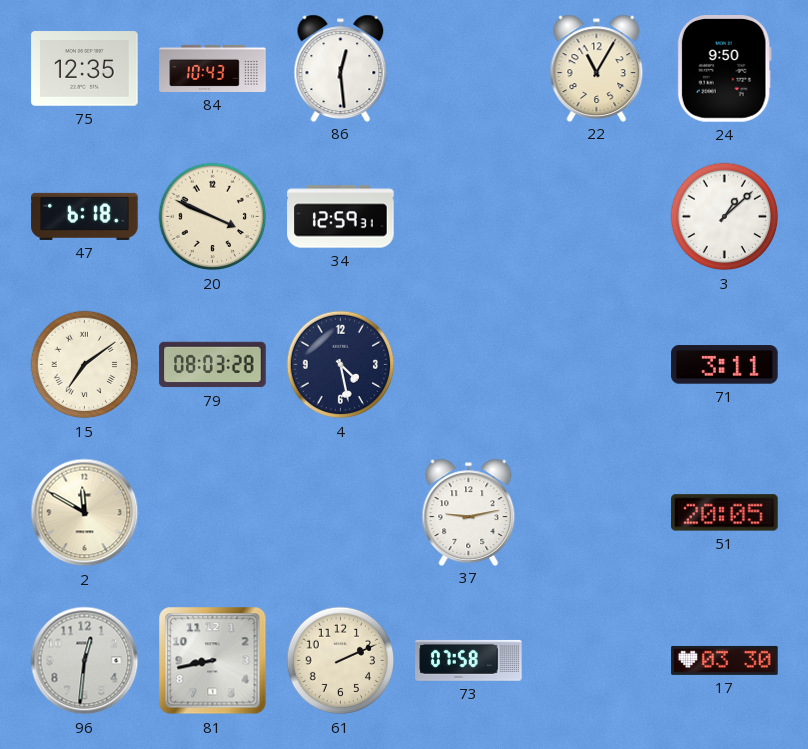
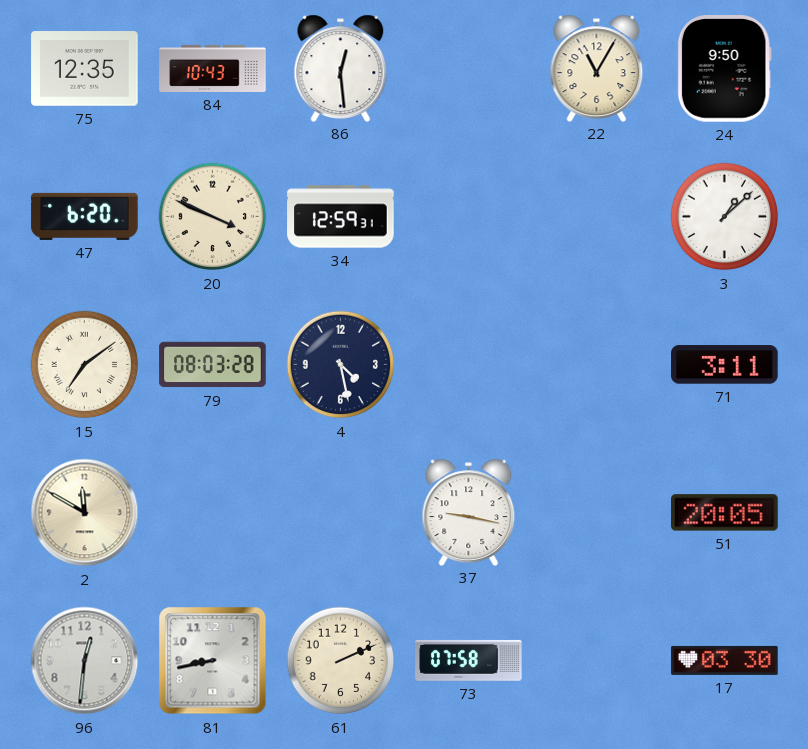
47: 6:18 -> 6:20
37: 9:13 -> 9:17
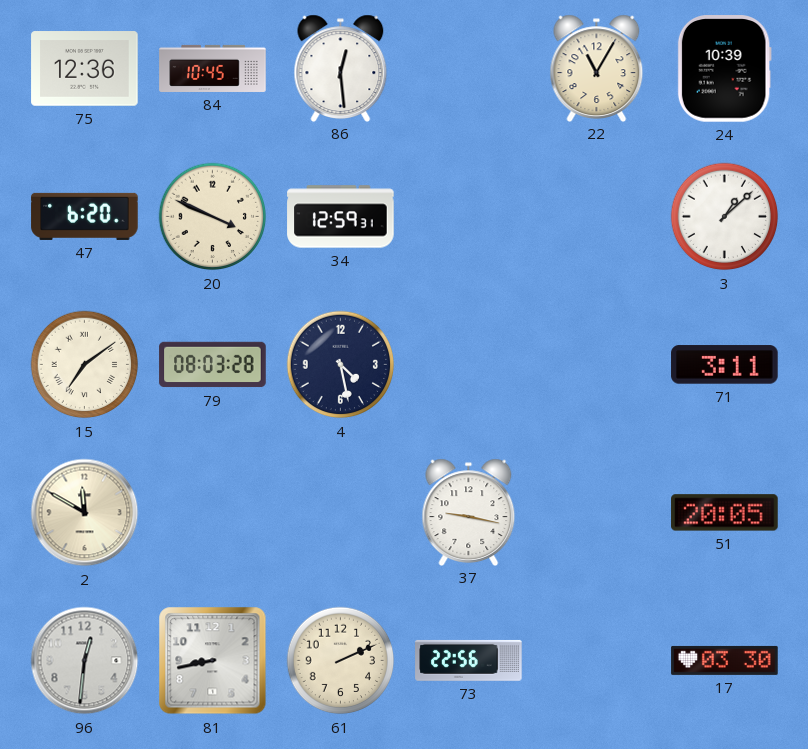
75: 12:35 -> 12:36
84: 10:43 -> 10:45
24: 9:50 -> 10:39
73: 07:58 -> 22:56
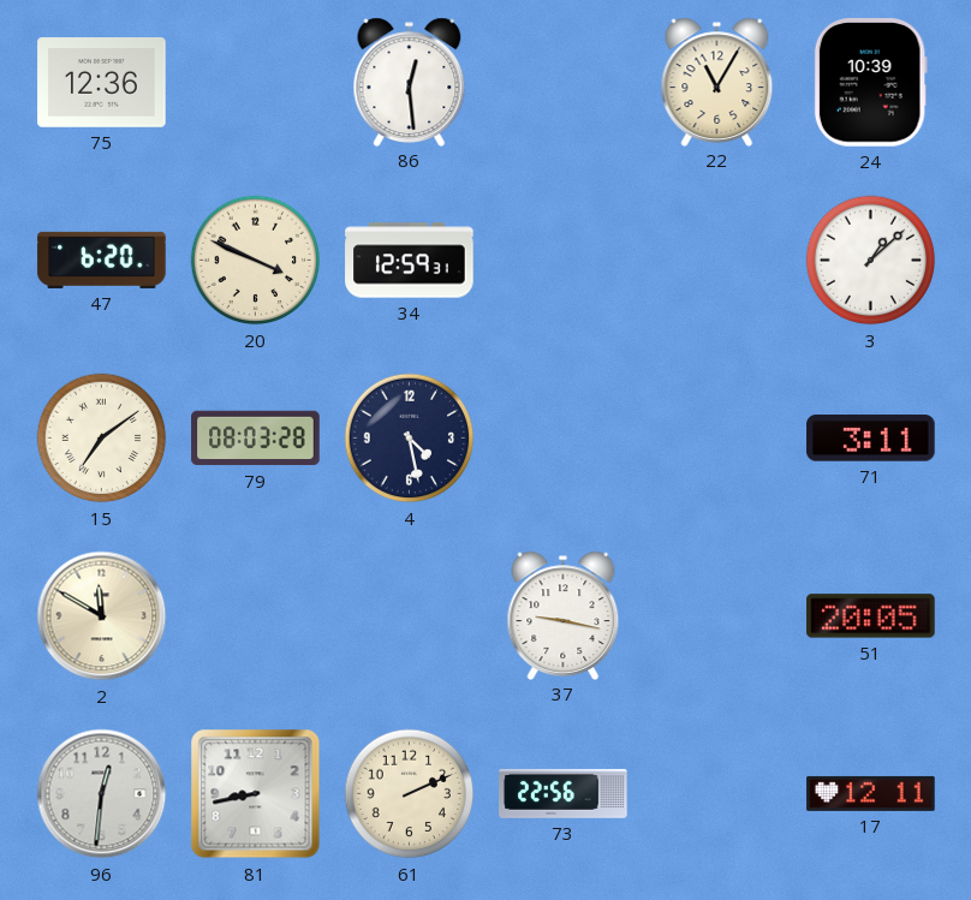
84: 10:45 -> none
17: 03:30 -> 12:11
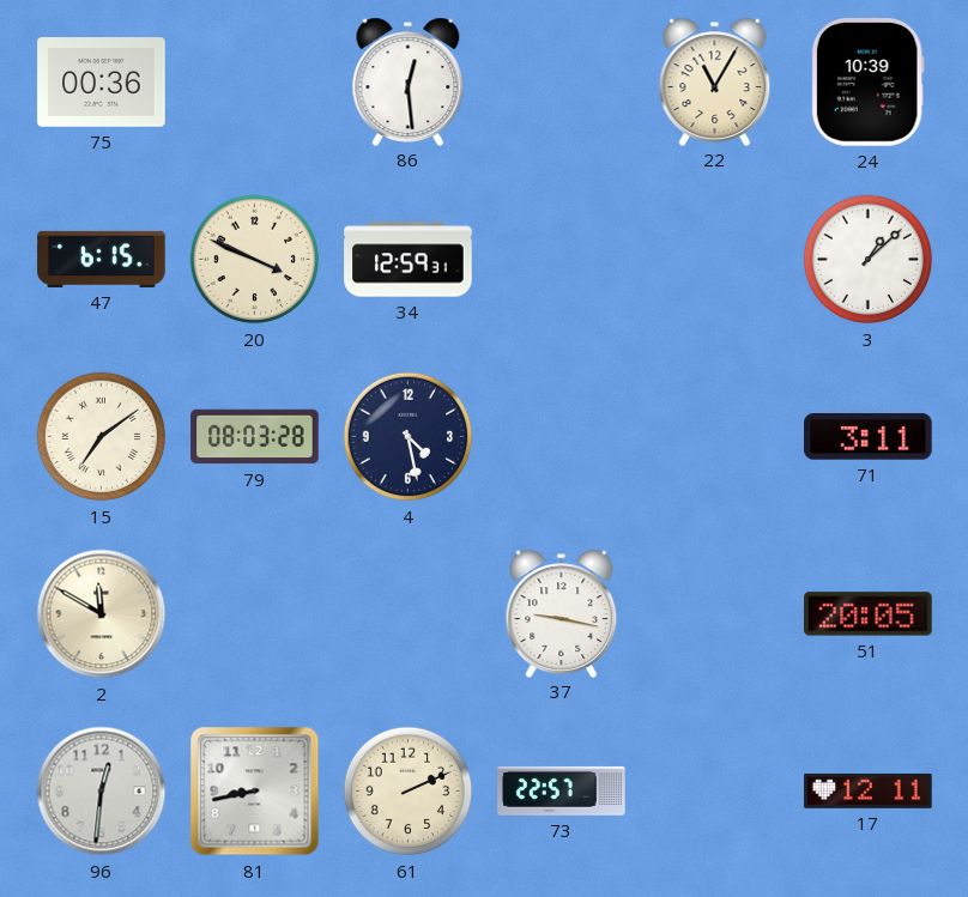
75: 12:36 -> 00:36
47: 6:20 -> 6:15
73: 22:56 -> 22:57
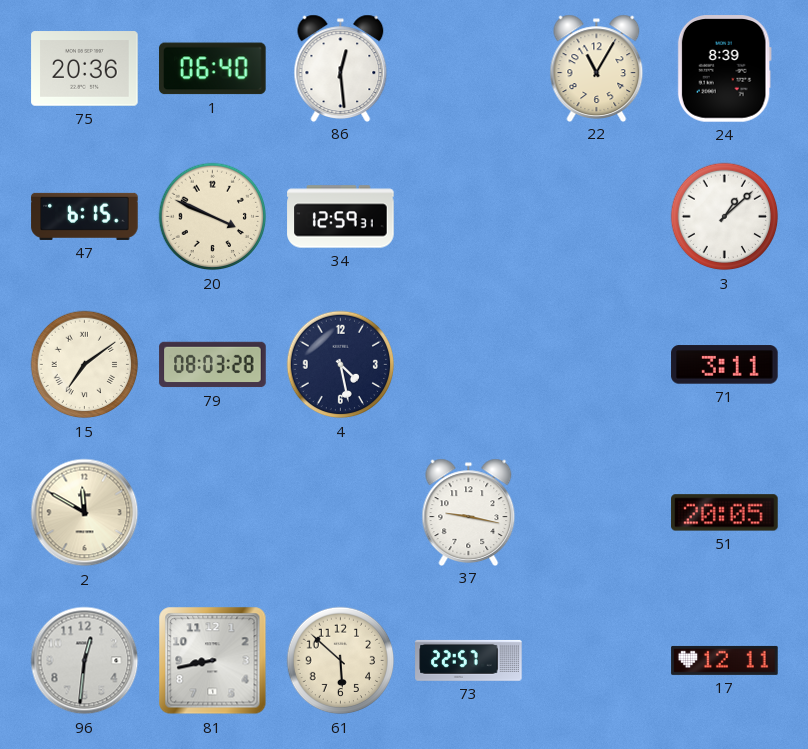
75: 00:36 -> 20:36
1: none -> 06:40
24: 10:39 -> 8:39
61: 2:11 -> 5:52
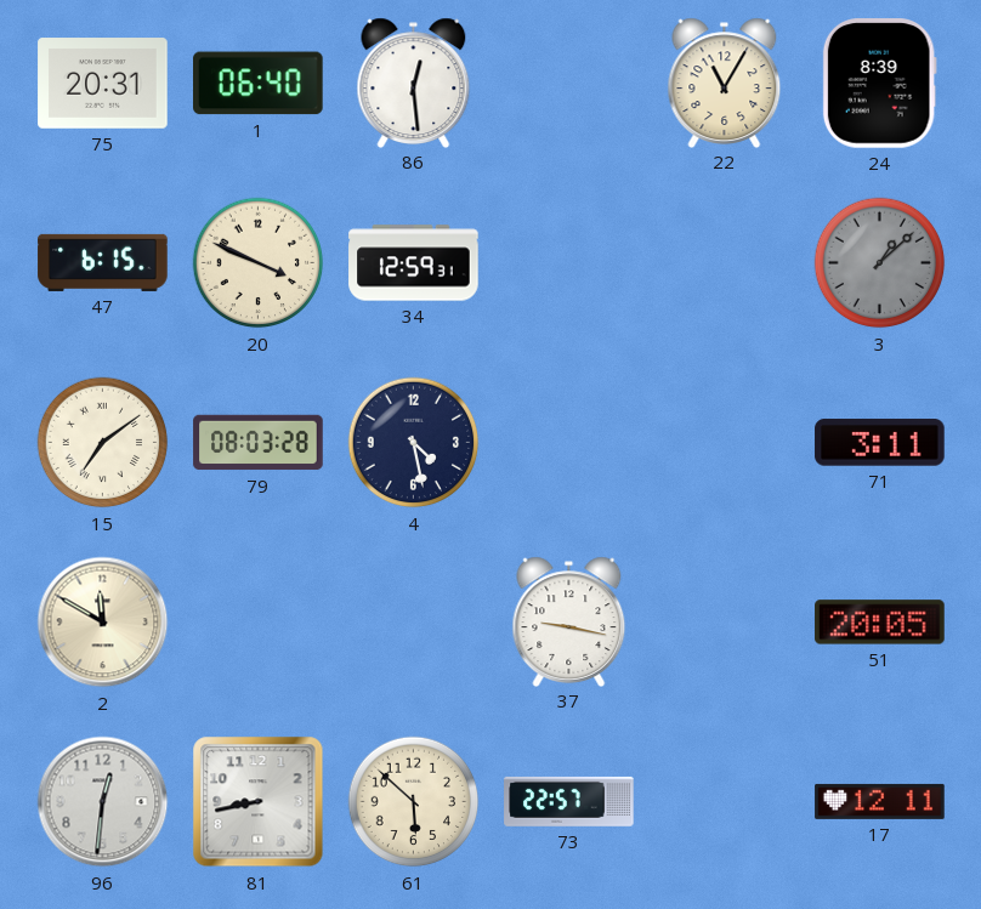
75: 20:36 -> 20:31
3 dial: white -> grey
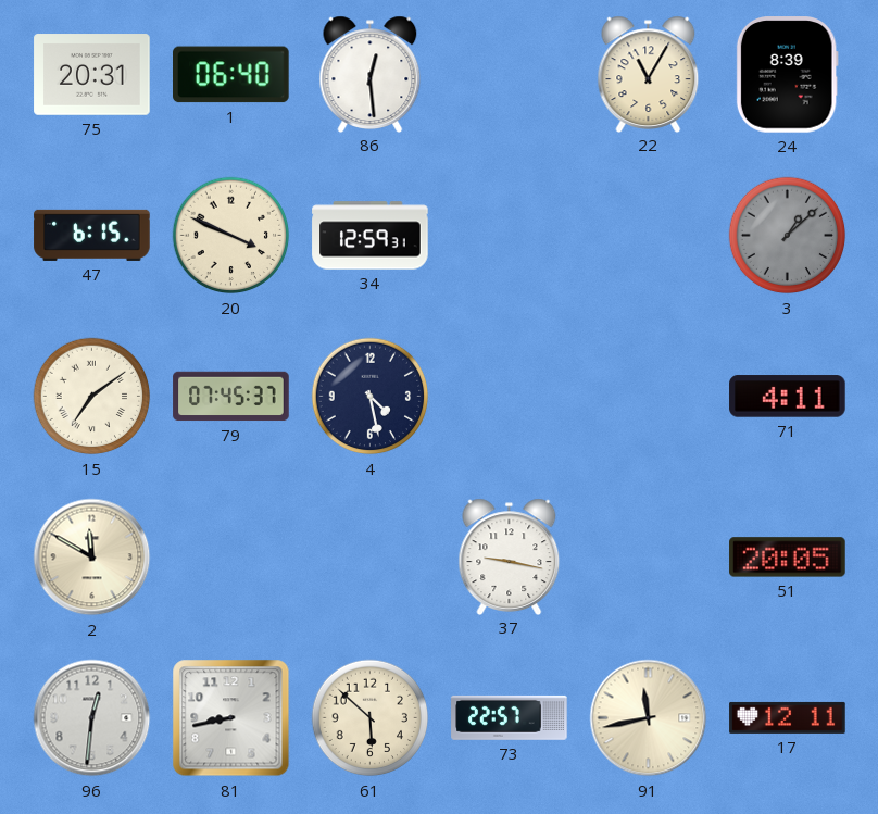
79: 08:03 -> 07:45
71: 3:11 -> 4:11
91: none -> 11:43
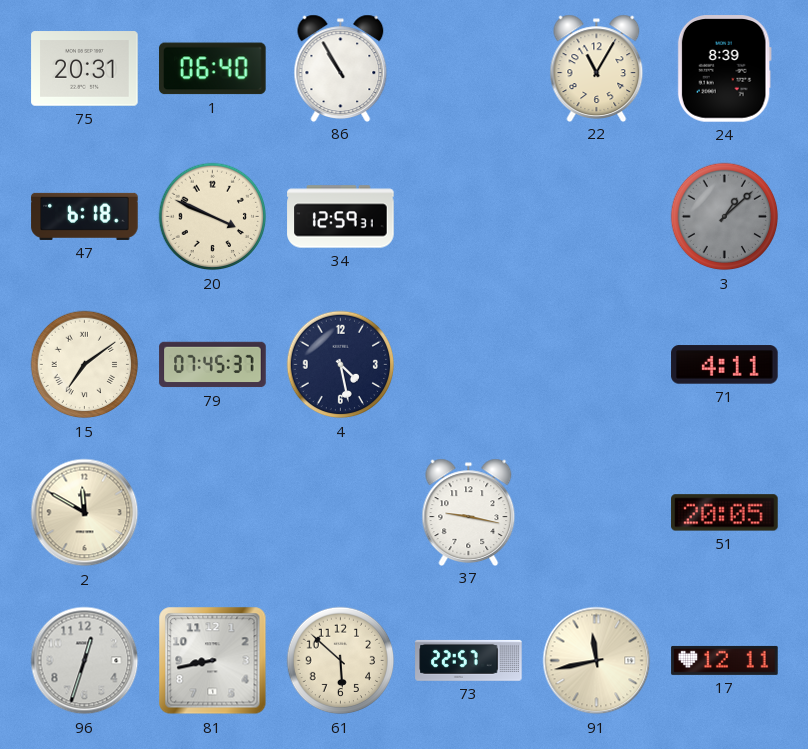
86: 12:29 -> 10:55
47: 6:15 -> 6:18
96: 12:31 -> 12:33
